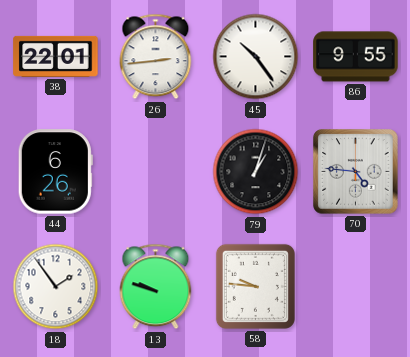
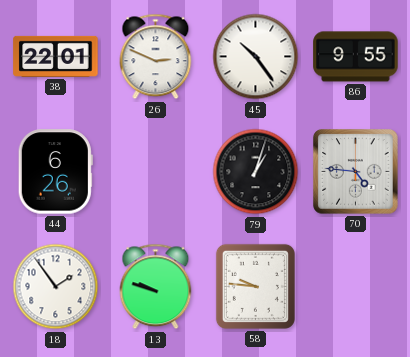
26: 2:44 -> 2:49
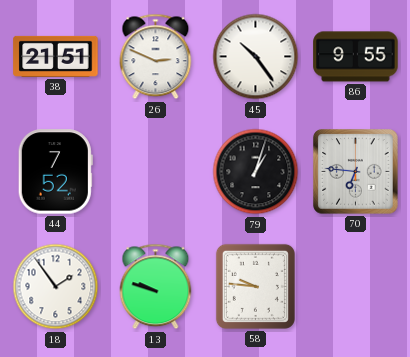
38: 22:01 -> 21:51
44: 6:26 -> 7:52
70: 4:46 -> 6:46
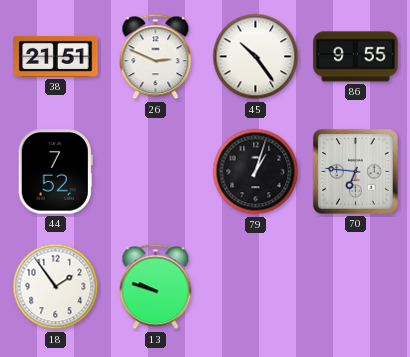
58: 9:46 -> none
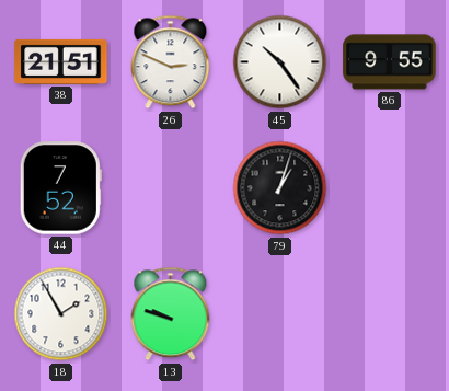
70: 6:46 -> none
18: 1:54 -> 1:55
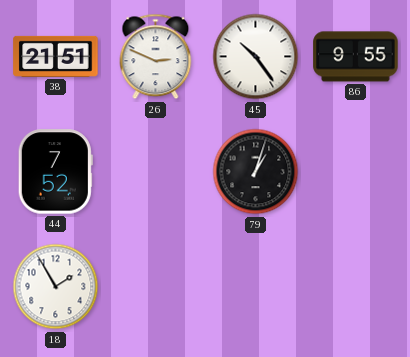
13: 9:48 -> none
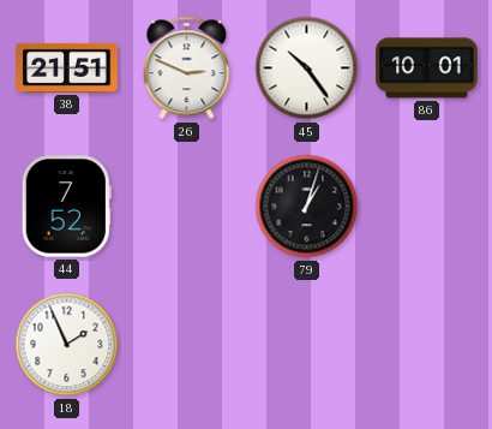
86: 9:55 -> 10:01
18: 1:55 -> 1:56
